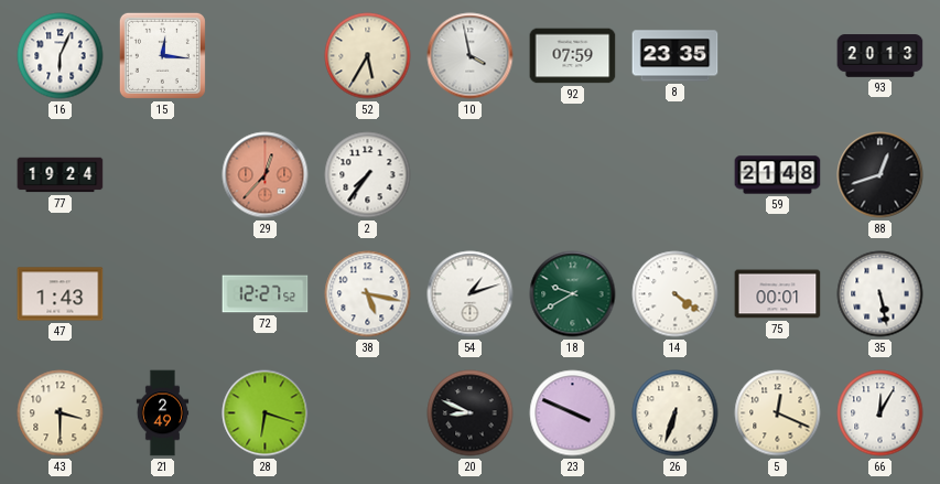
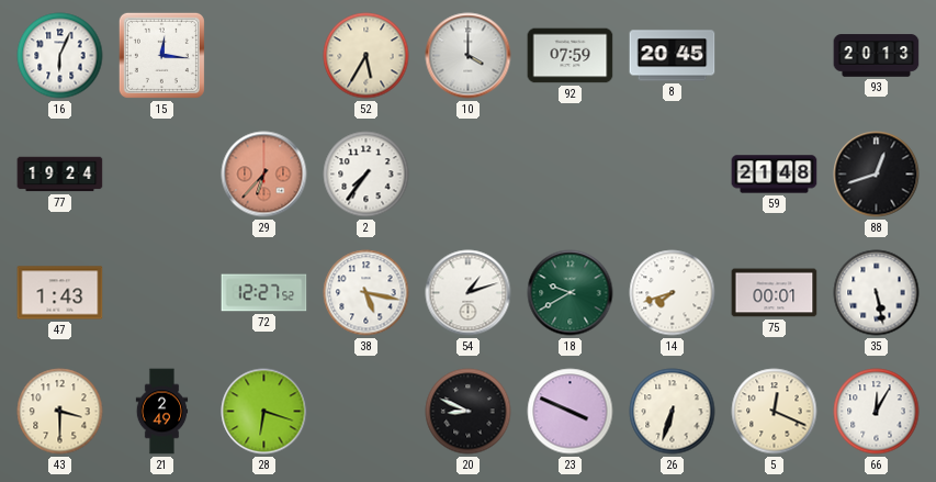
10: 3:58 -> 4:00
8: 23:35 -> 20:45
29: 12:37 -> 6:37
14: 4:21 -> 7:42
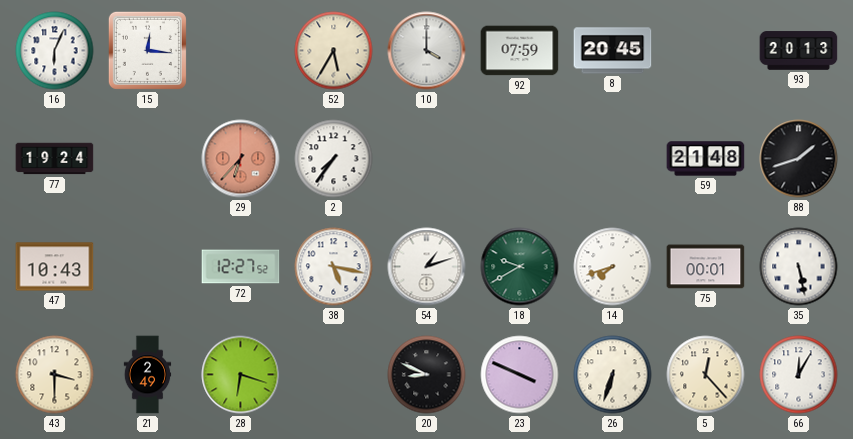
88: 12:42 -> 1:42
47: 1:43 -> 10:43
5: 12:19 -> 12:23
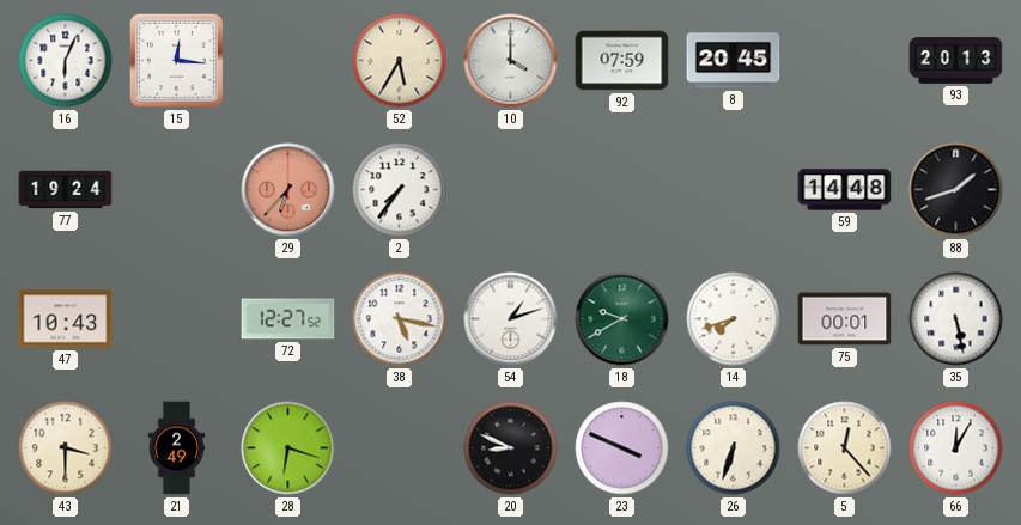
59: 21:48 -> 14:48
